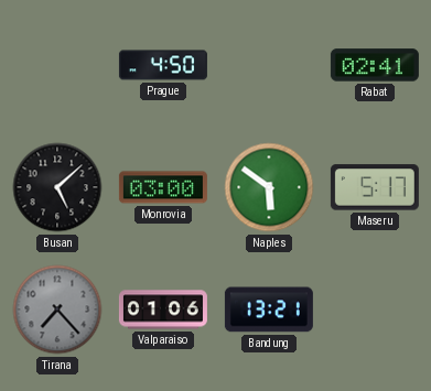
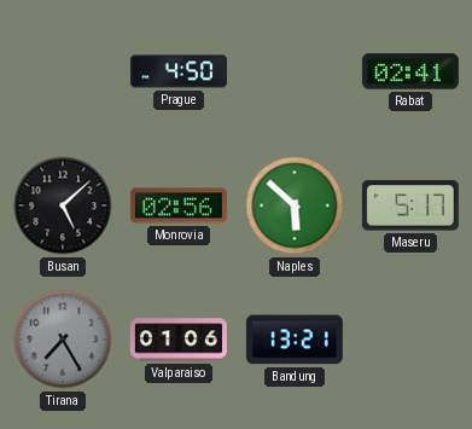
Monrovia: 03:00 -> 02:56
Naples: 5:51 -> 5:52
Tirana: 7:23 -> 7:25
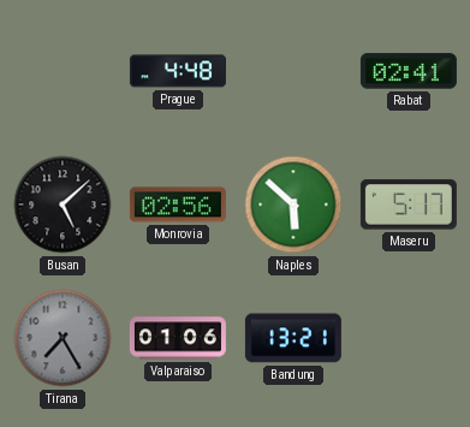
Prague: 4:50 -> 4:48
